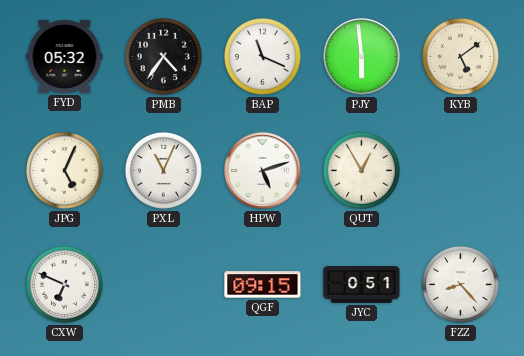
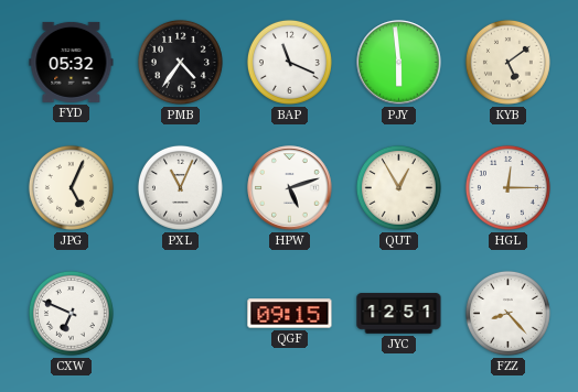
HGL: none -> 12:15
JYC: 0:51 -> 12:51
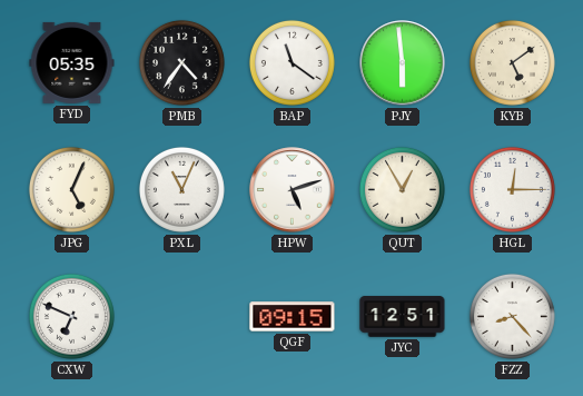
FYD: 05:32 -> 05:35
BAP: 11:19 -> 11:21
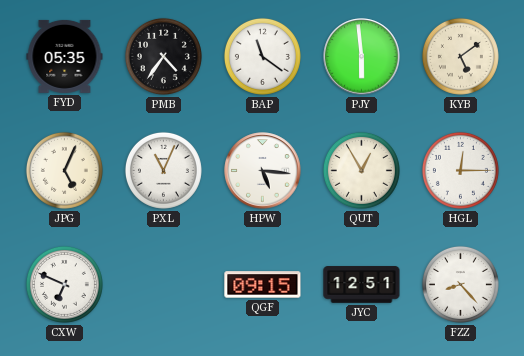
HPW: 5:12 -> 5:16
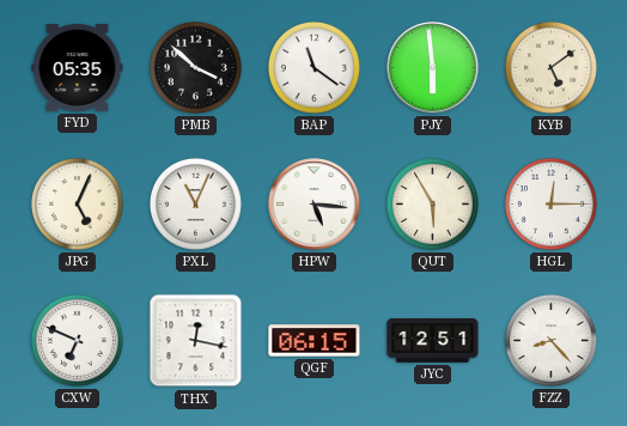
PMB: 4:36 -> 3:52
QUT: 12:55 -> 5:55
THX: none -> 12:17
QGF: 09:15 -> 06:15
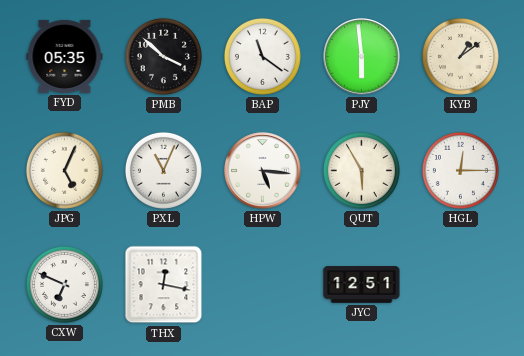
KYB: 5:09 -> 1:09
QGF: 06:15 -> none
FZZ: 8:23 -> none
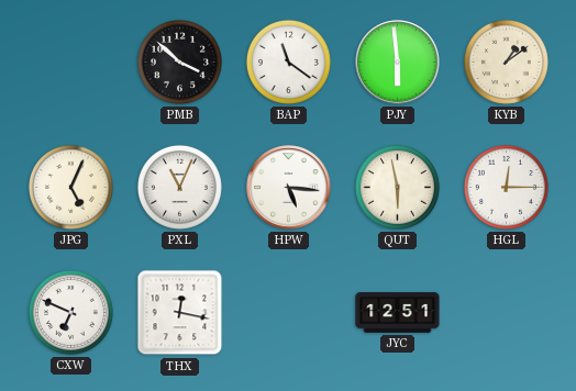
FYD: 05:35 -> none
QUT: 5:55 -> 5:58
